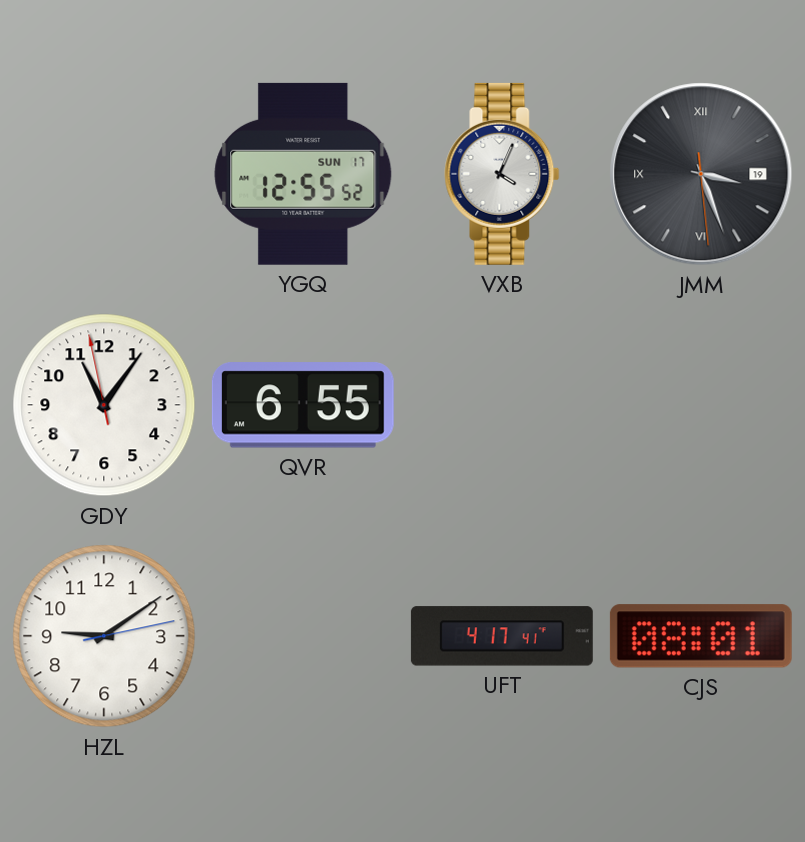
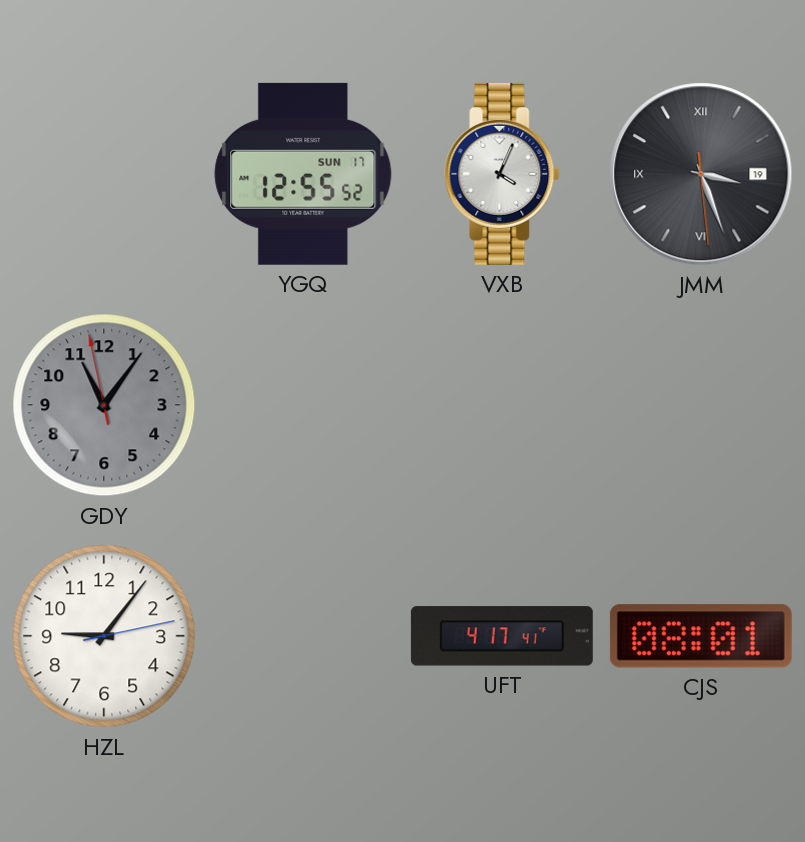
GDY dial: white -> grey
QVR: 6:55 -> none
HZL: 9:09 -> 9:06
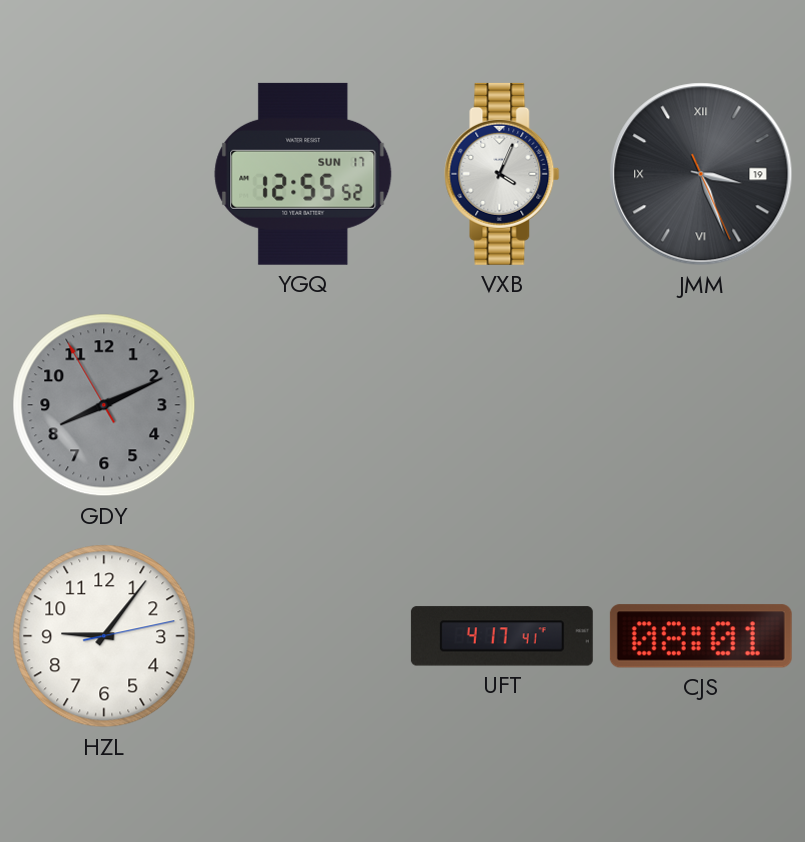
JMM: 3:26:29 -> 3:26:26
GDY: 11:05 -> 8:10
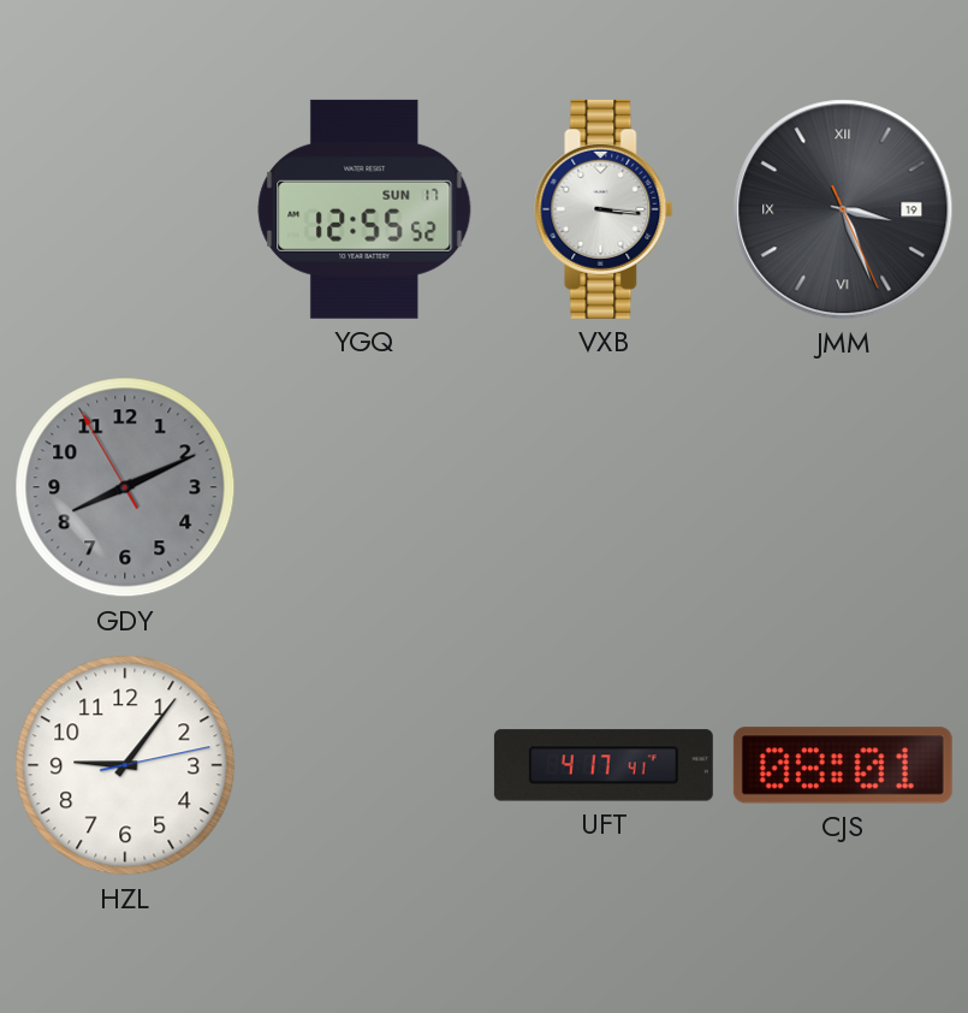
VXB: 4:04 -> 3:16
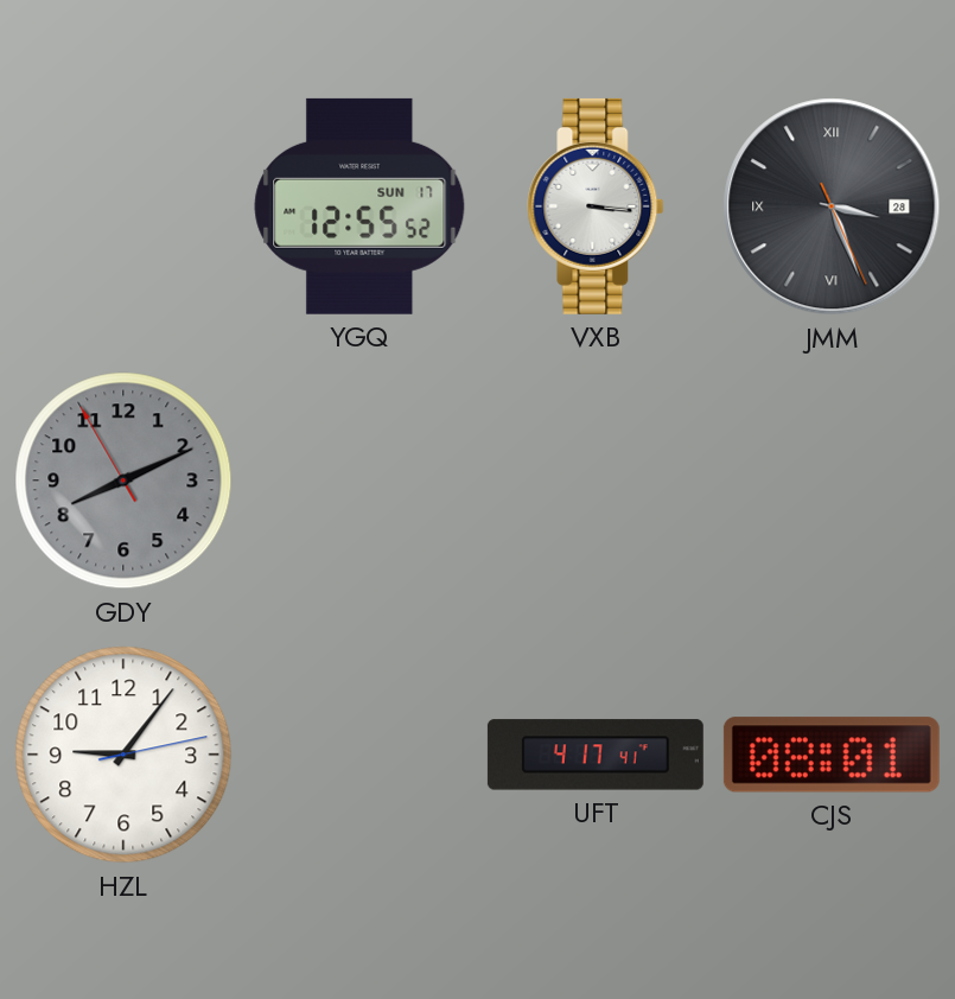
JMM date: 19 -> 28
